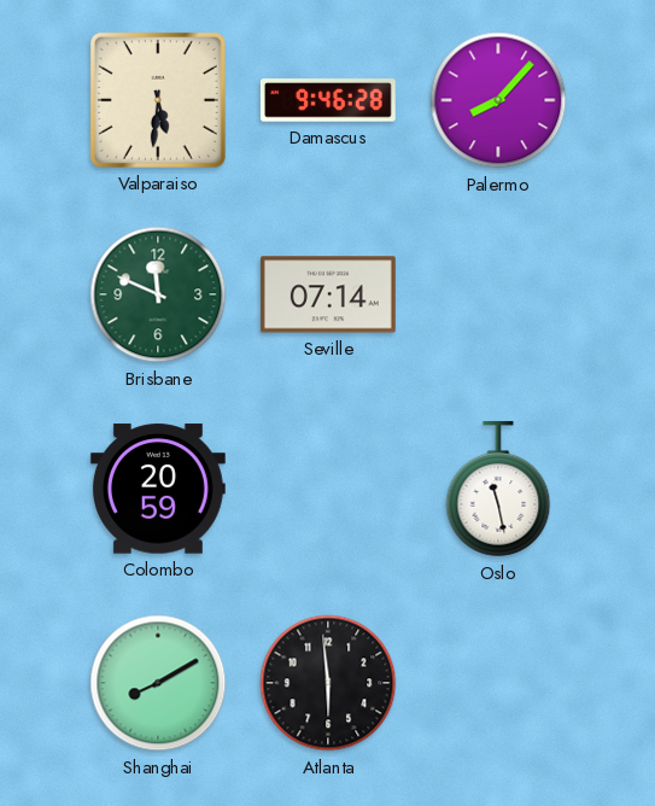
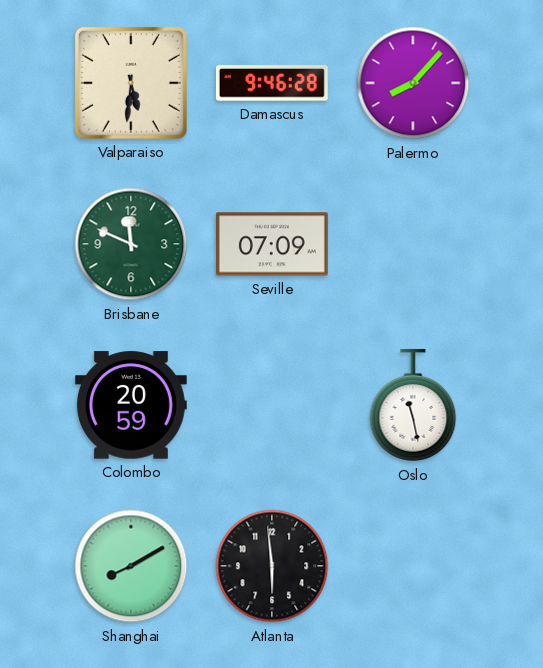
Seville: 07:14 -> 07:09
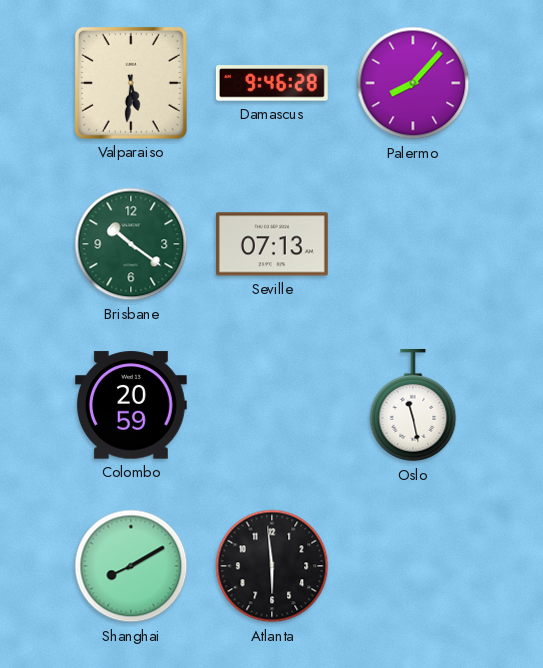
Brisbane: 11:49 -> 10:21
Seville: 07:09 -> 07:13
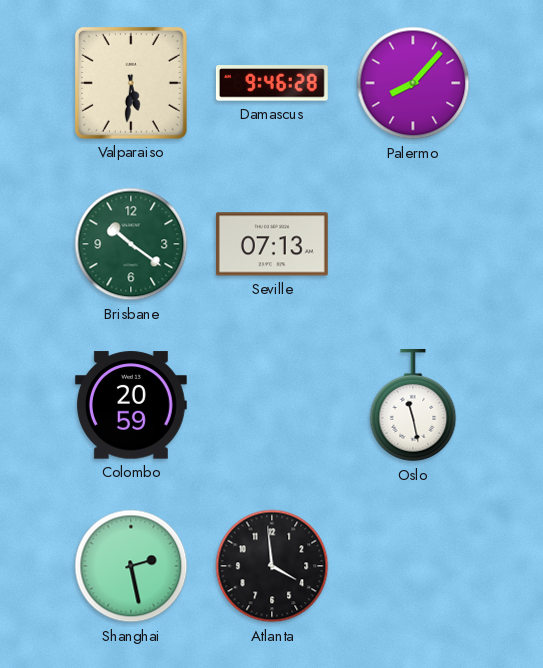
Shanghai: 8:10 -> 2:28
Atlanta: 5:59 -> 3:59
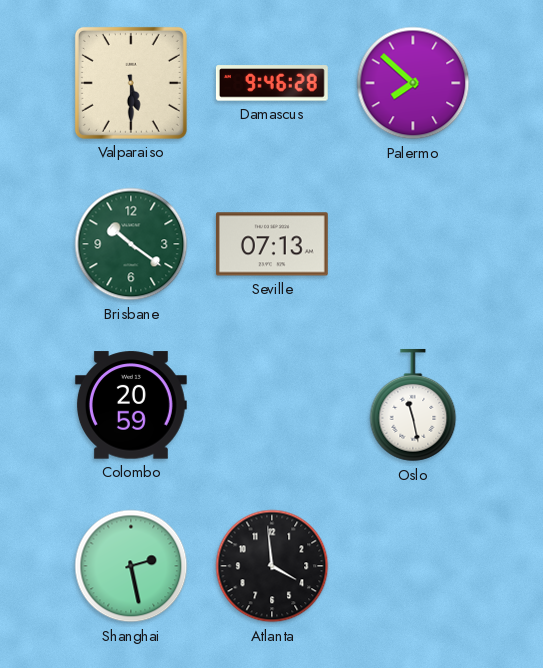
Valparaiso: 5:31 -> 5:30
Palermo: 8:07 -> 7:52
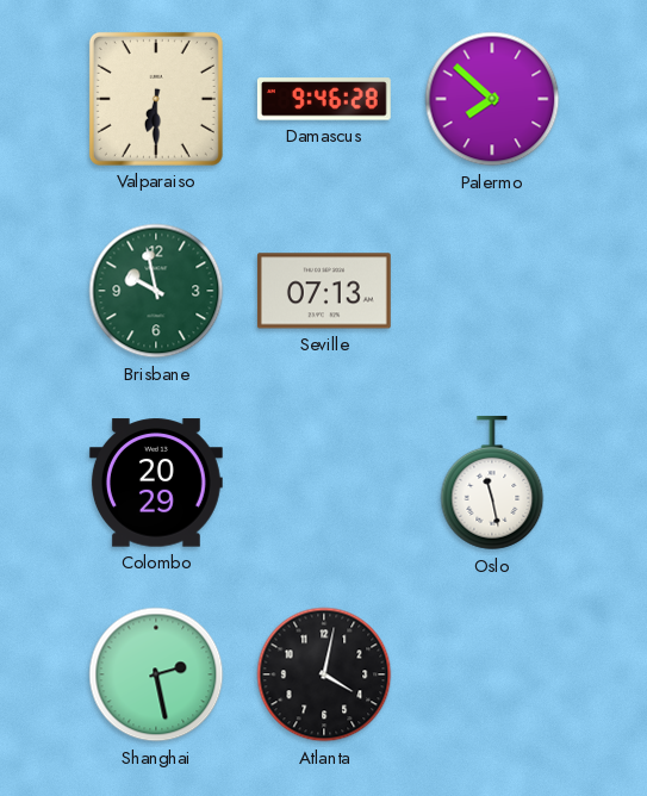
Valparaiso: 5:30 -> 6:30
Brisbane: 10:21 -> 9:58
Colombo: 20:59 -> 20:29
Atlanta: 3:59 -> 4:02
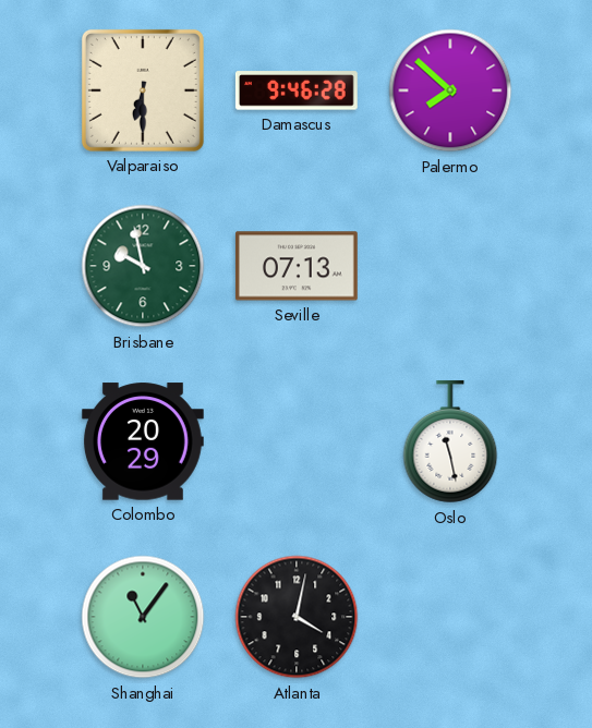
Shanghai: 2:28 -> 11:06
